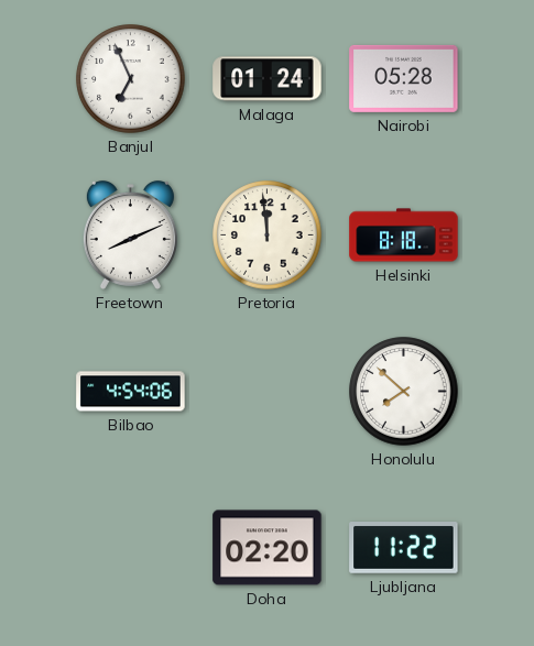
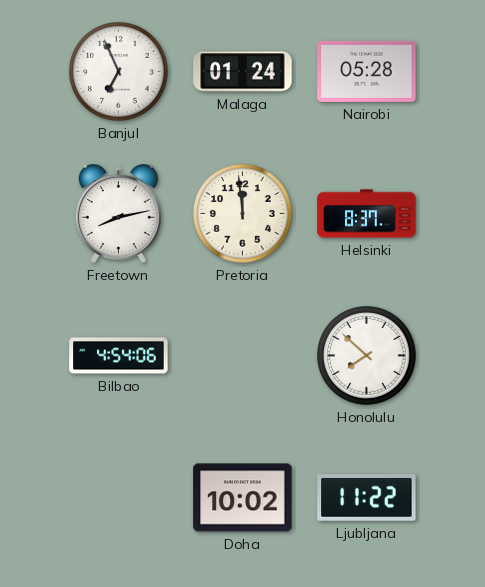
Freetown: 8:11 -> 8:13
Helsinki: 8:18 -> 8:37
Doha: 02:20 -> 10:02
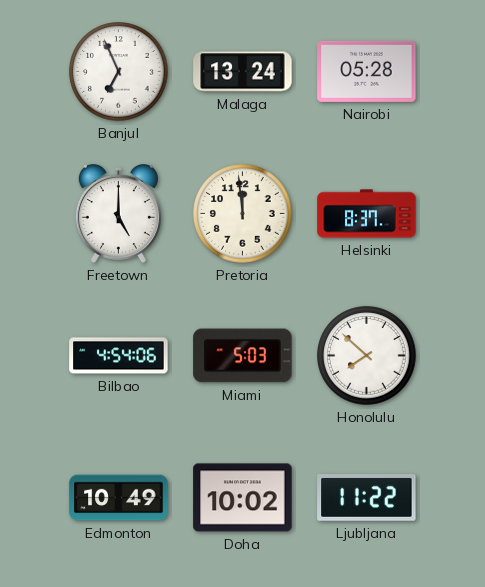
Malaga: 01:24 -> 13:24
Freetown: 8:13 -> 5:00
Miami: none -> 5:03
Edmonton: none -> 10:49
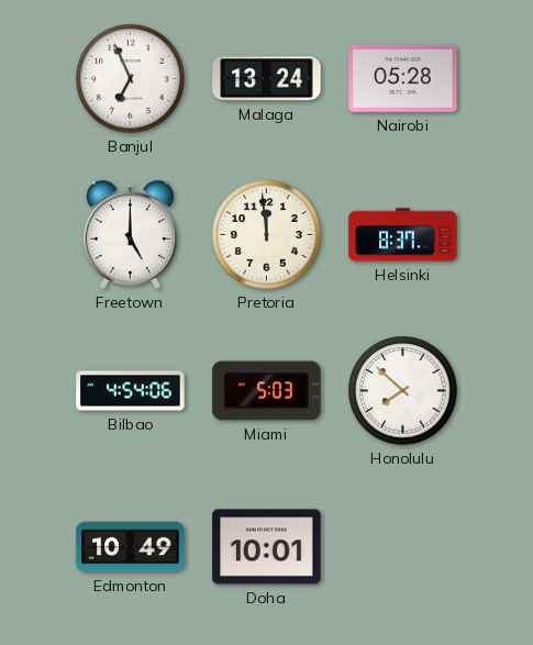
Doha: 10:02 -> 10:01
Ljubljana: 11:22 -> none
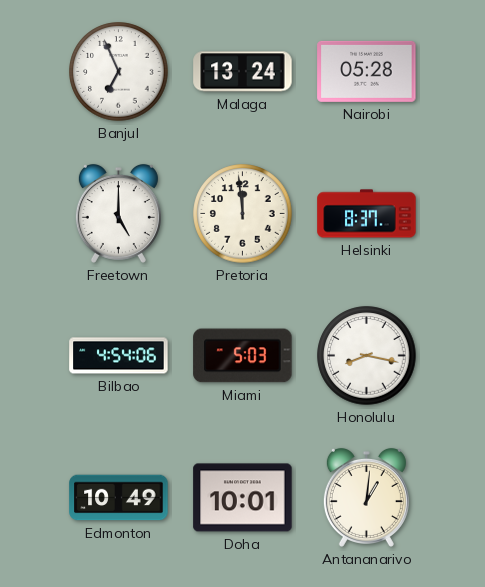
Honolulu: 7:52 -> 8:17
Antananarivo: none -> 1:01
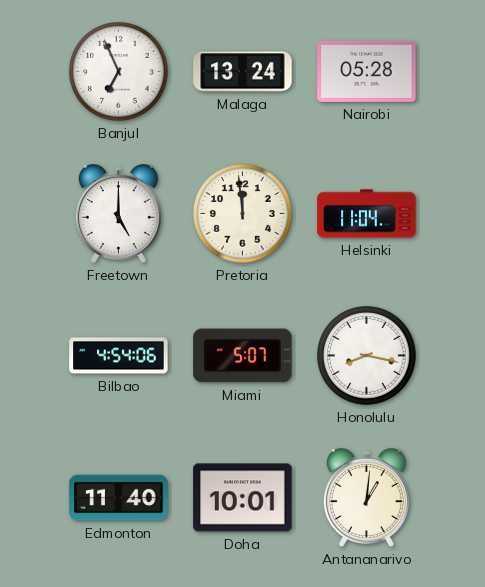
Helsinki: 8:37 -> 11:04
Miami: 5:03 -> 5:07
Edmonton: 10:49 -> 11:40
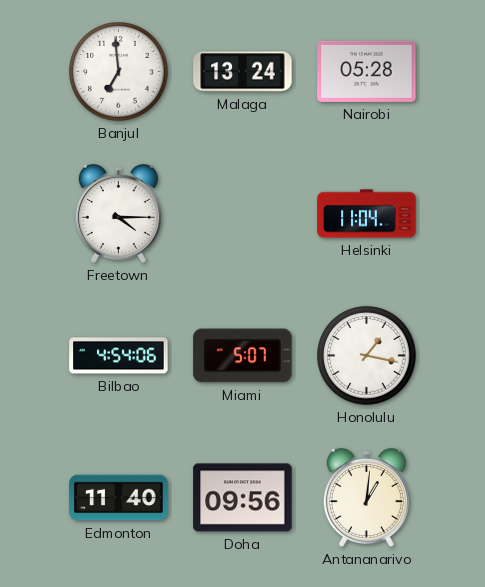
Banjul: 6:56 -> 6:59
Freetown: 5:00 -> 4:15
Pretoria: 11:59 -> none
Honolulu: 8:17 -> 1:17
Doha: 10:01 -> 09:56
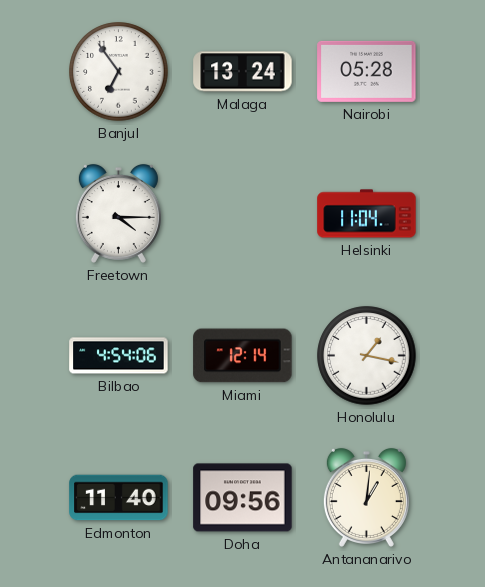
Banjul: 6:59 -> 6:54
Miami: 5:07 -> 12:14
